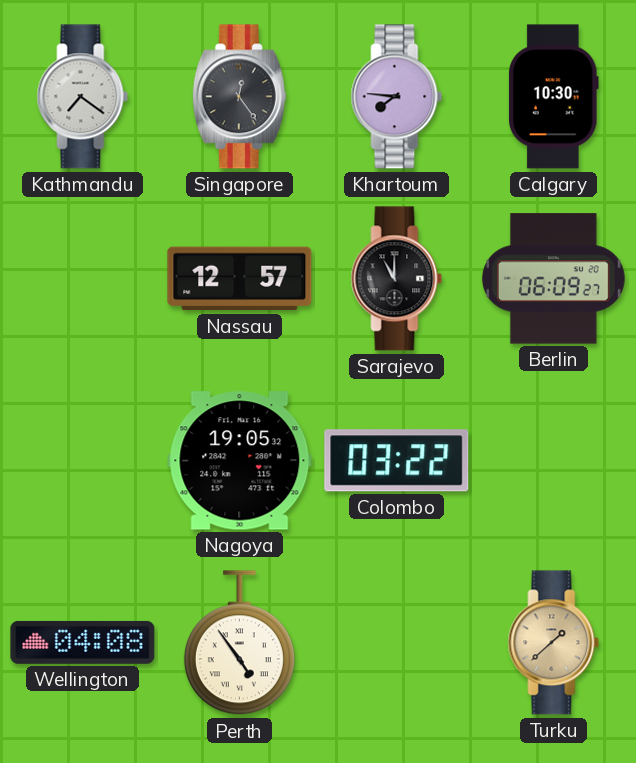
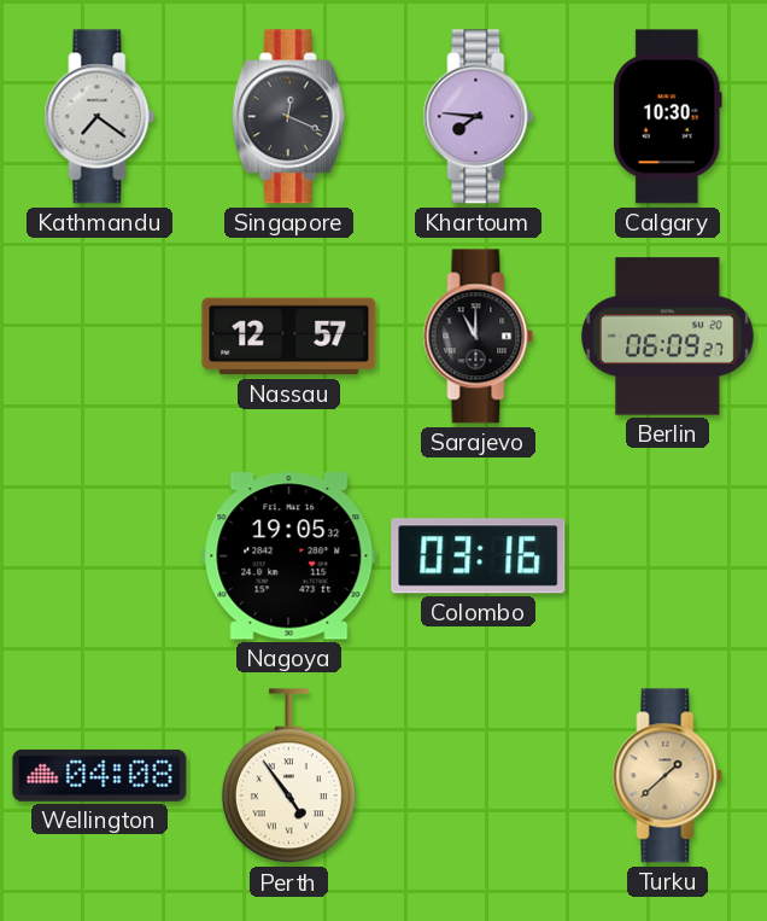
Singapore: 12:24 -> 12:19
Colombo: 03:22 -> 03:16
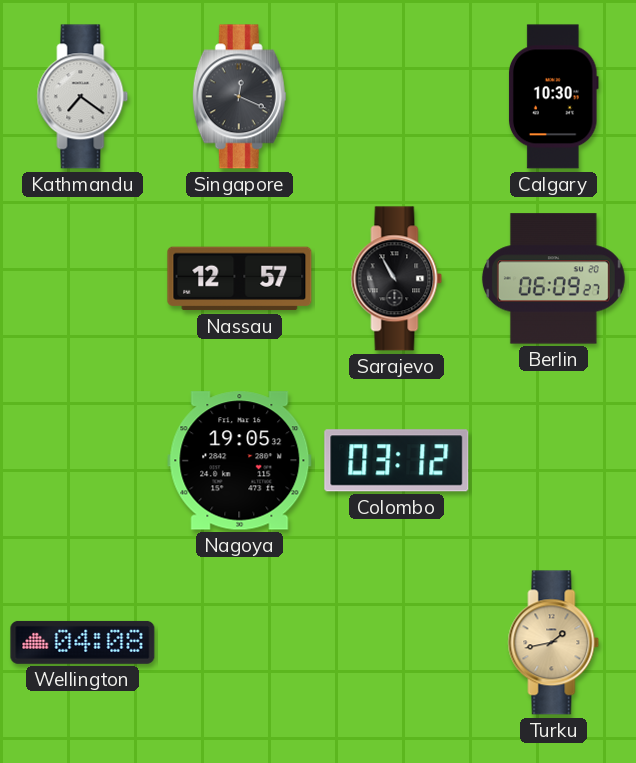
Khartoum: 7:46 -> none
Sarajevo: 11:00 -> 10:55
Colombo: 03:16 -> 03:12
Perth: 4:54 -> none
Turku: 1:38 -> 1:43
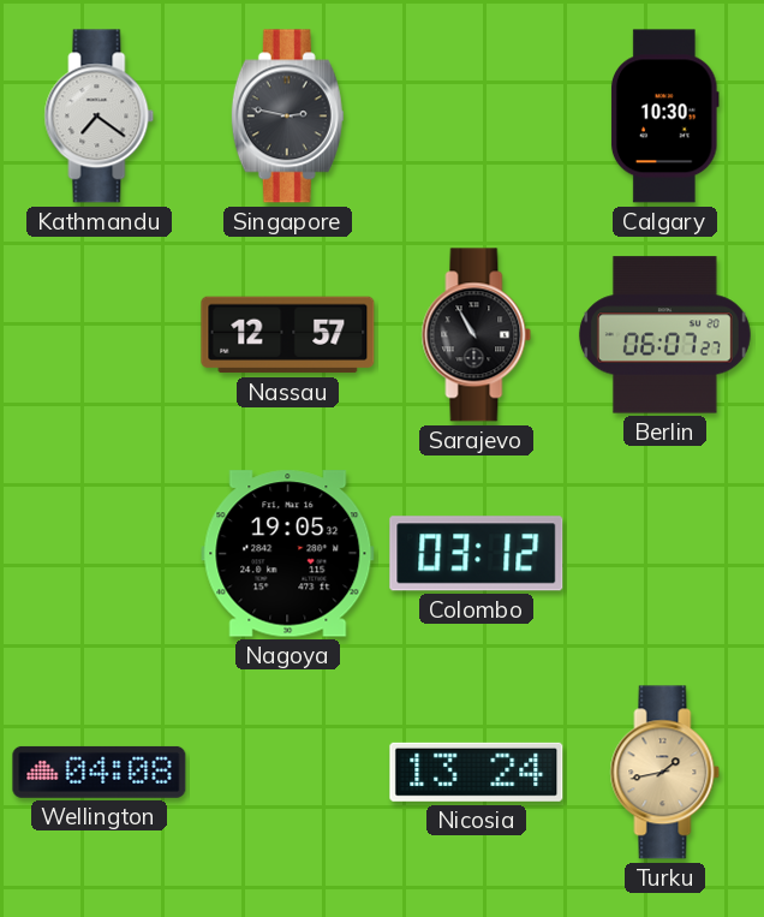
Singapore: 12:19 -> 2:47
Berlin: 06:09 -> 06:07
Nicosia: none -> 13:24
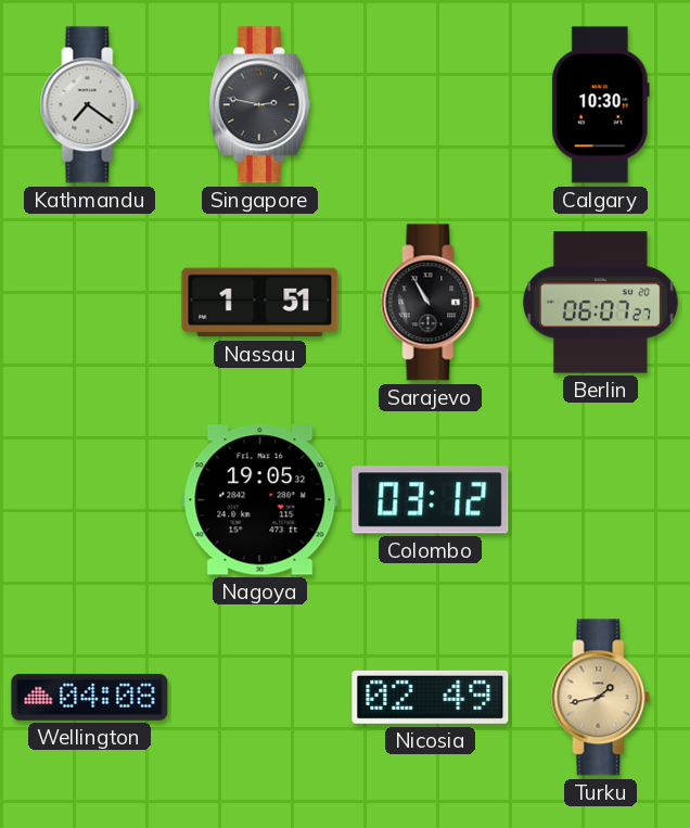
Nassau: 12:57 -> 1:51
Nicosia: 13:24 -> 02:49
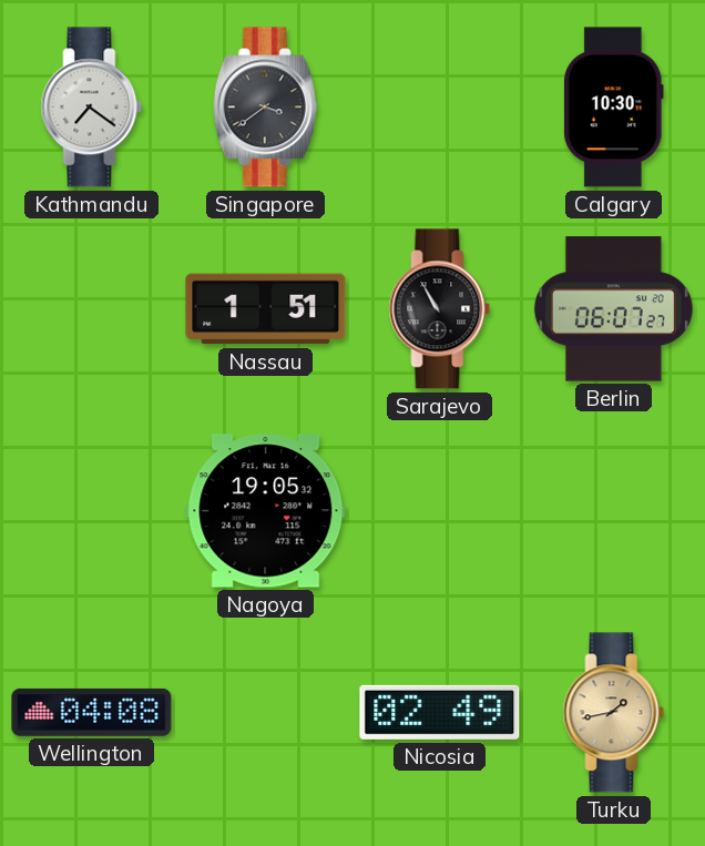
Singapore: 2:47 -> 3:39
Colombo: 03:12 -> none
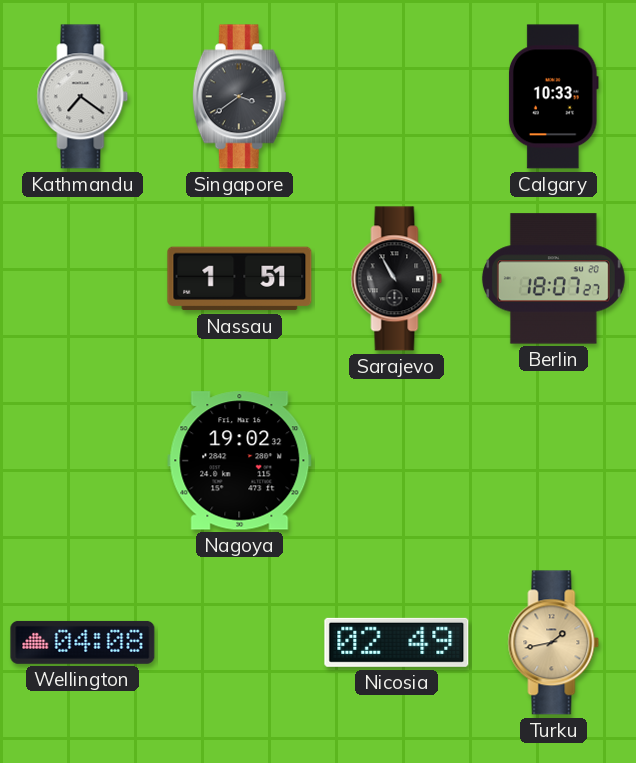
Calgary: 10:30 -> 10:33
Berlin: 06:07 -> 18:07
Nagoya: 19:05 -> 19:02
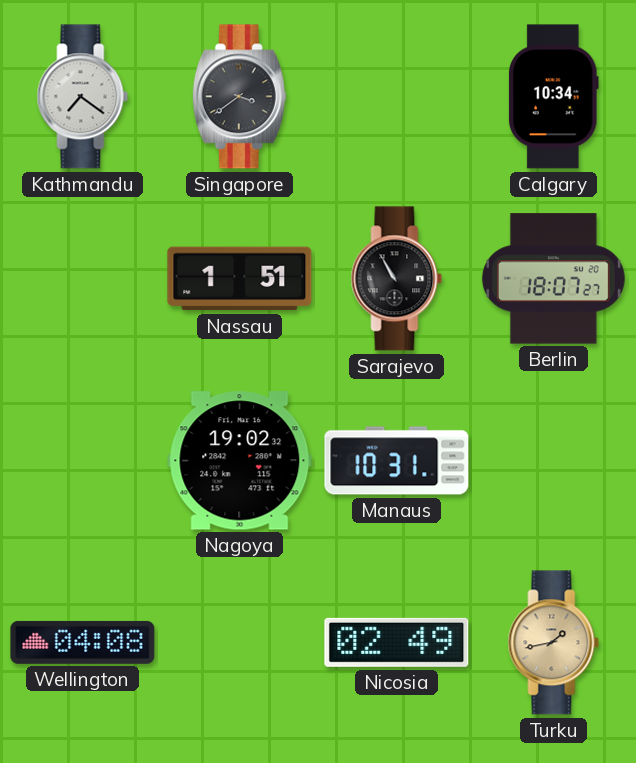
Calgary: 10:33 -> 10:34
Manaus: none -> 10:31
